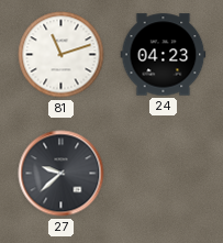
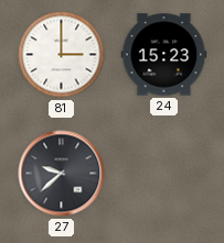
81: 11:12 -> 3:00
24: 04:23 -> 15:23
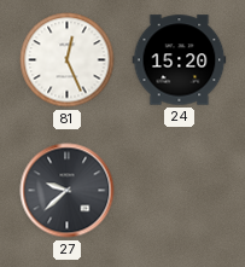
81: 3:00 -> 12:26
24: 15:23 -> 15:20
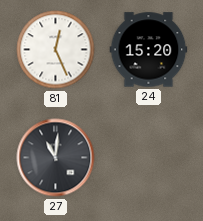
27: 9:38 -> 11:01
